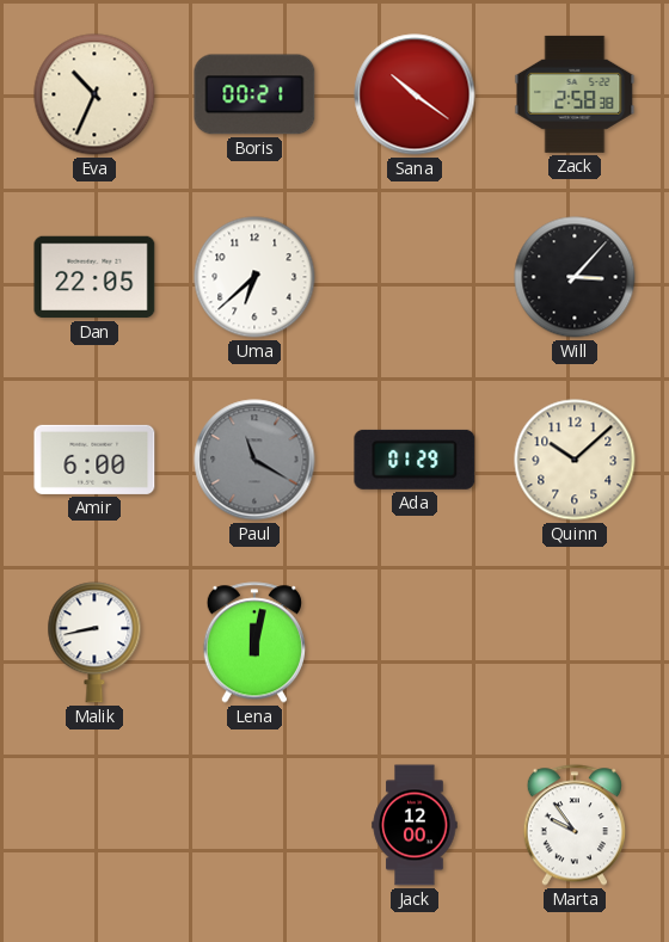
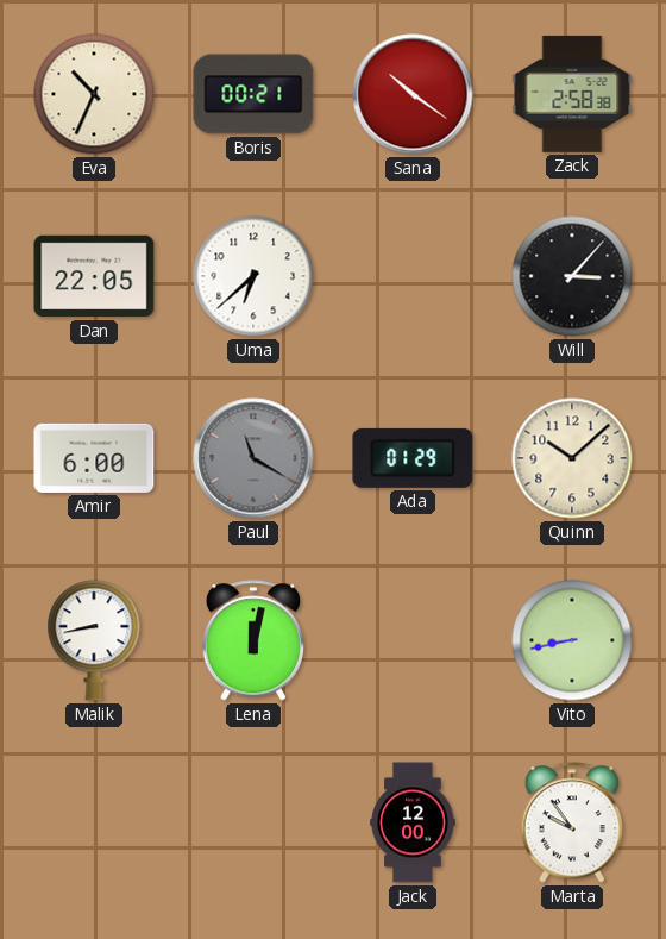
Vito: none -> 8:43
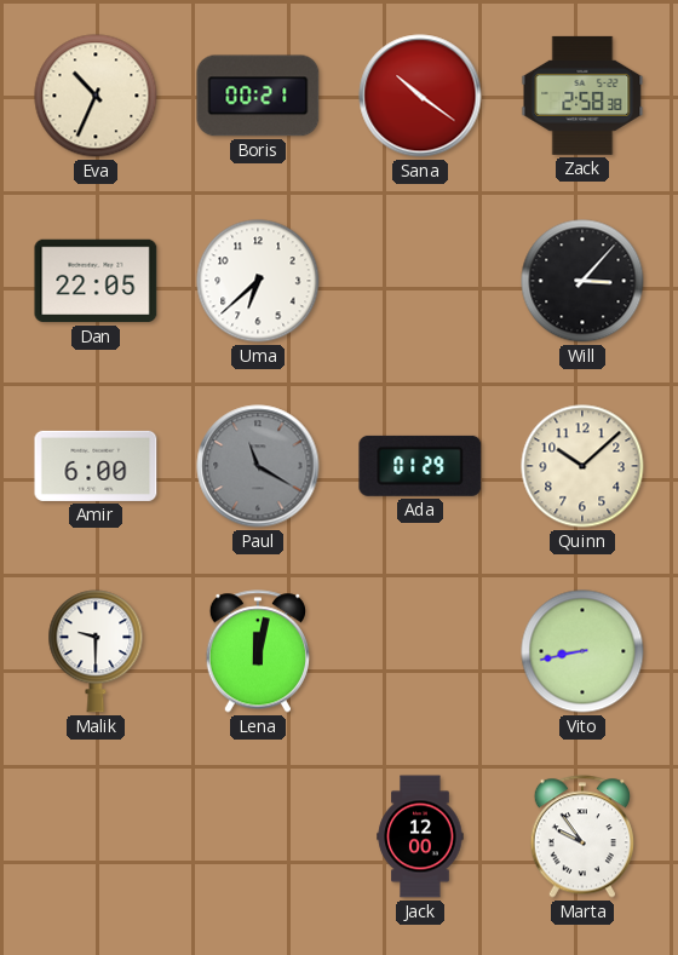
Malik: 8:43 -> 9:30
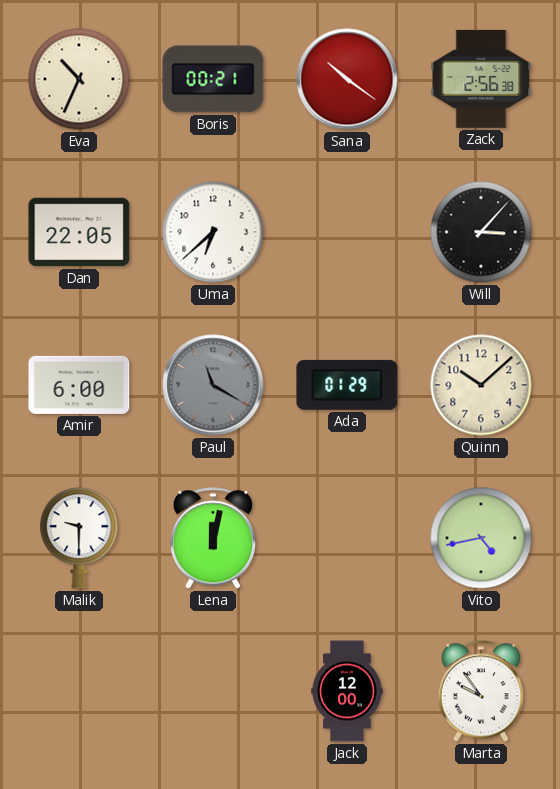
Zack: 2:58 -> 2:56
Vito: 8:43 -> 4:43
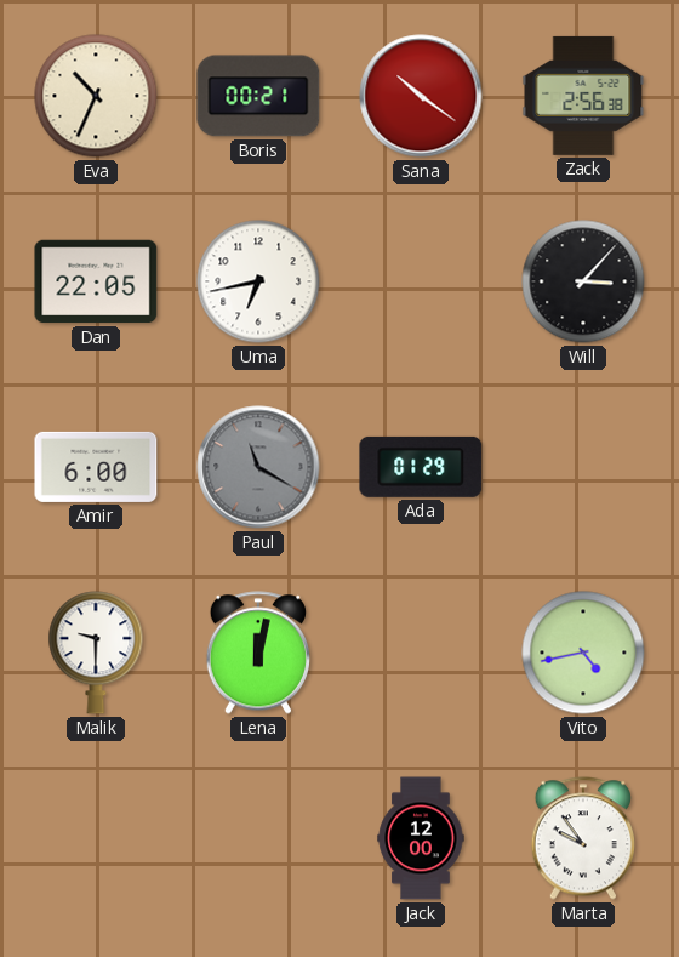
Uma: 6:38 -> 6:43
Quinn: 10:08 -> none
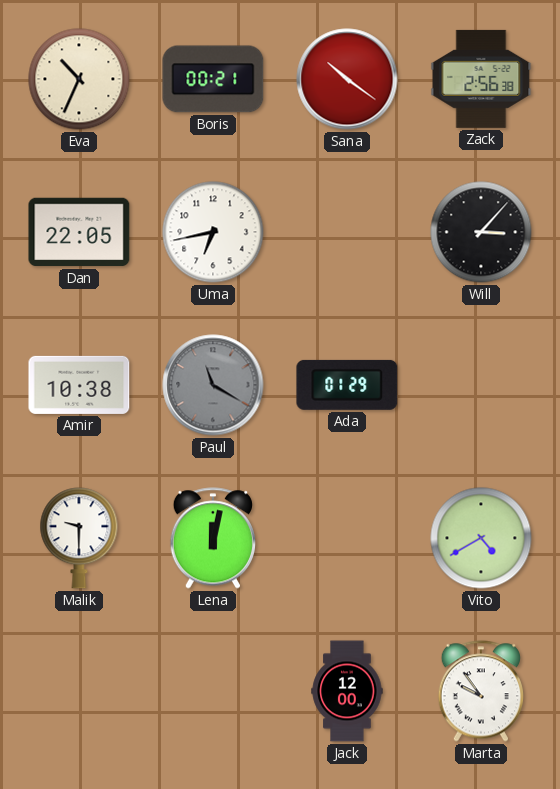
Amir: 6:00 -> 10:38
Vito: 4:43 -> 4:40
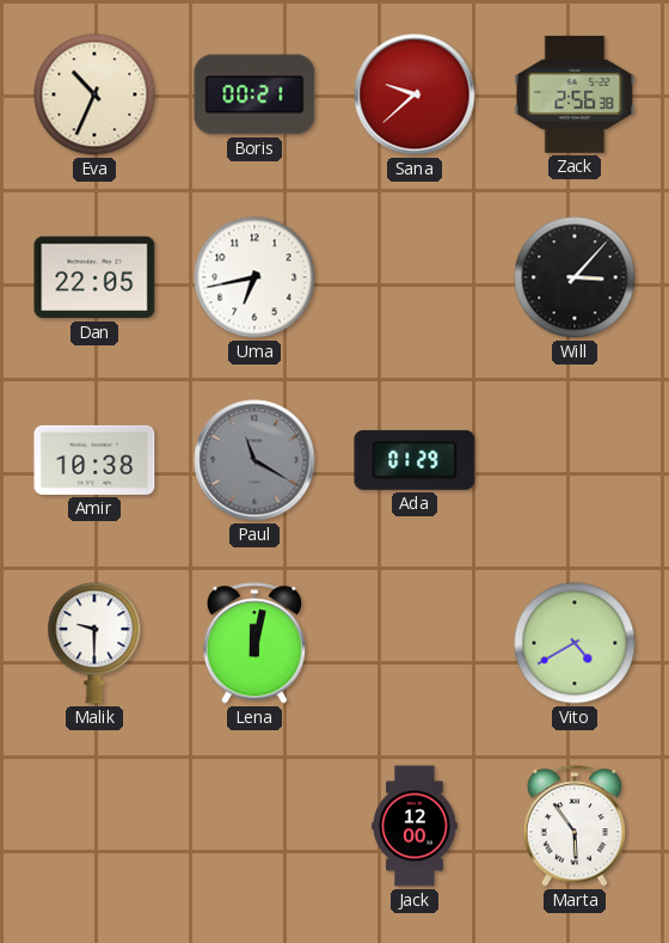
Sana: 10:21 -> 9:38
Marta: 9:54 -> 5:54
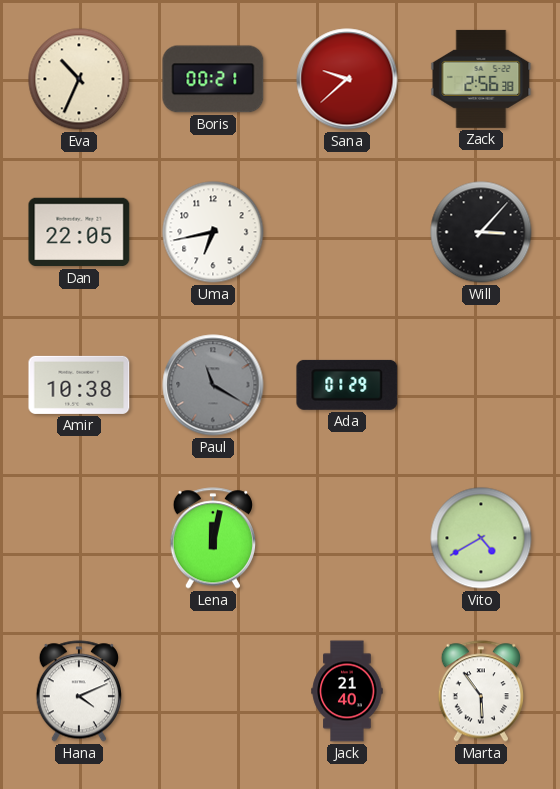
Malik: 9:30 -> none
Hana: none -> 4:11
Jack: 12:00 -> 21:40
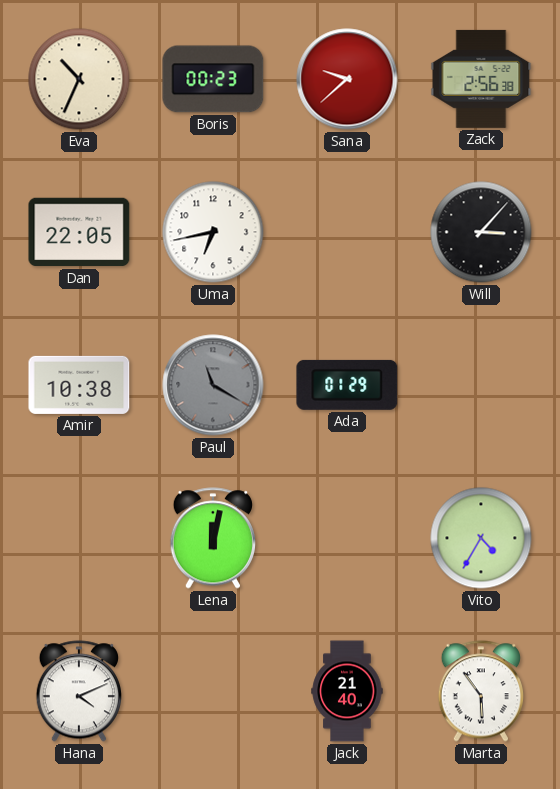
Boris: 00:21 -> 00:23
Vito: 4:40 -> 4:35
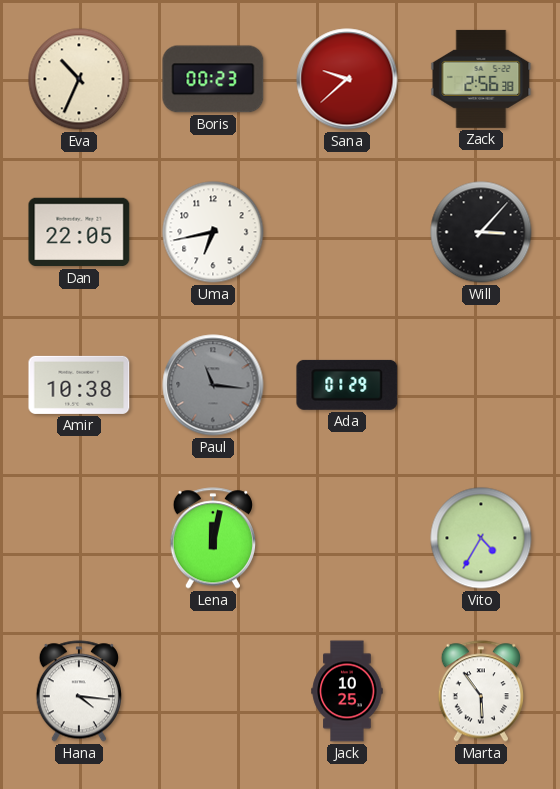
Paul: 11:20 -> 11:16
Hana: 4:11 -> 4:16
Jack: 21:40 -> 10:25
